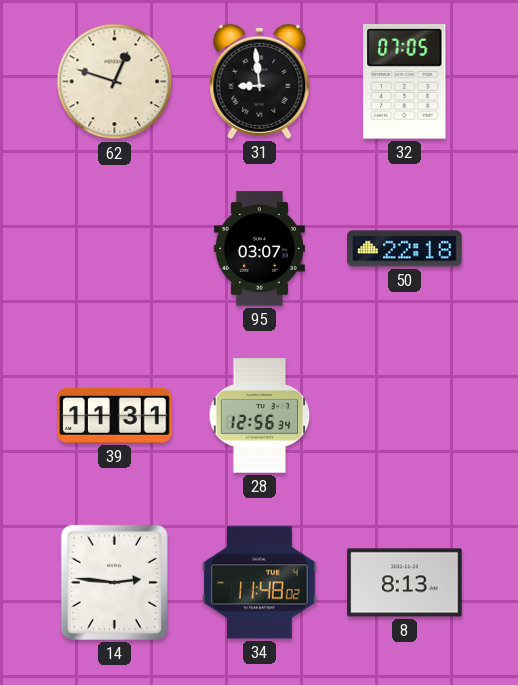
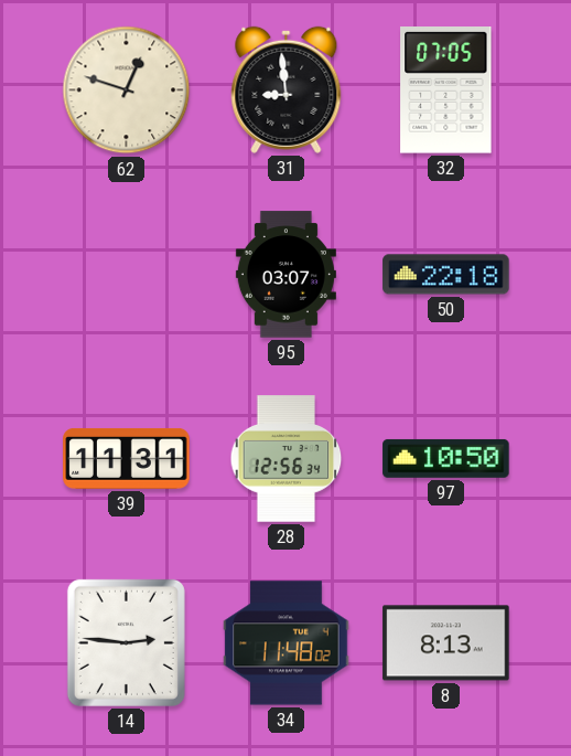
97: none -> 10:50
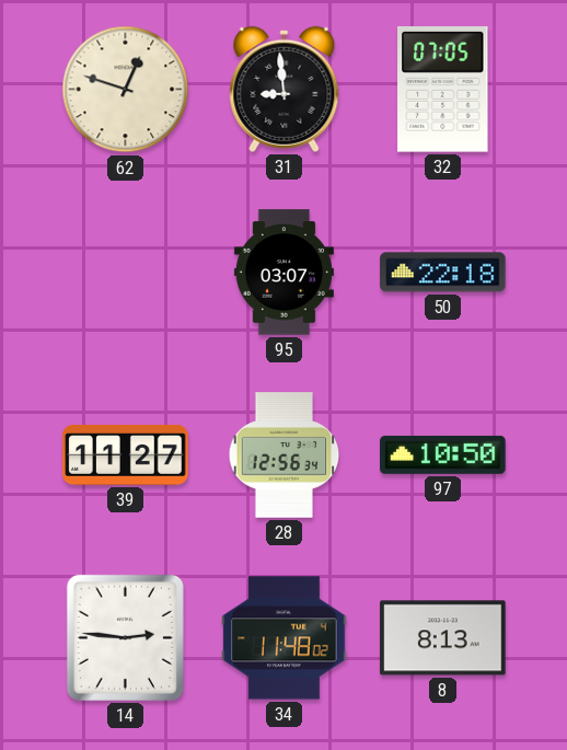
39: 11:31 -> 11:27
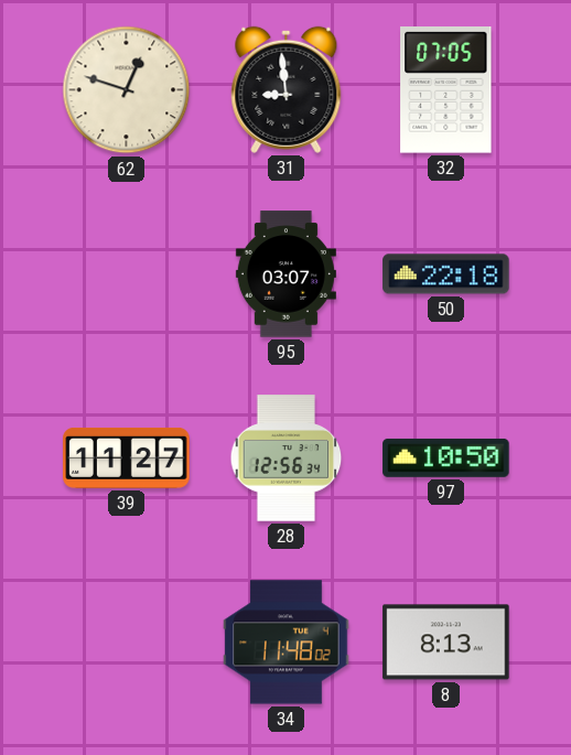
14: 2:46 -> none
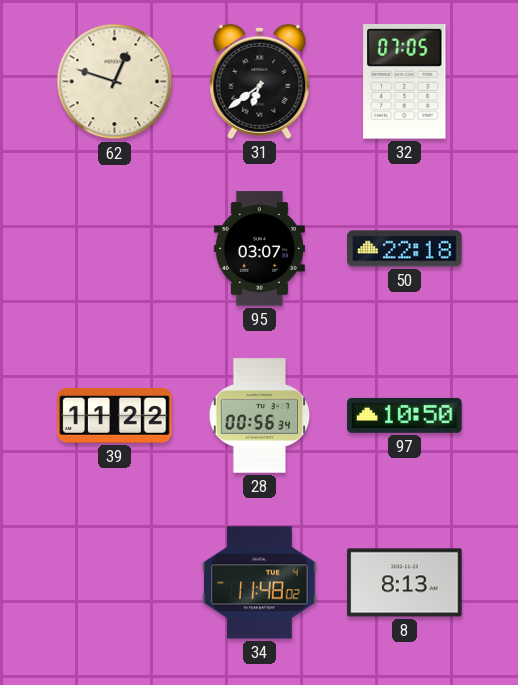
31: 8:59 -> 6:39
39: 11:27 -> 11:22
28: 12:56 -> 00:56
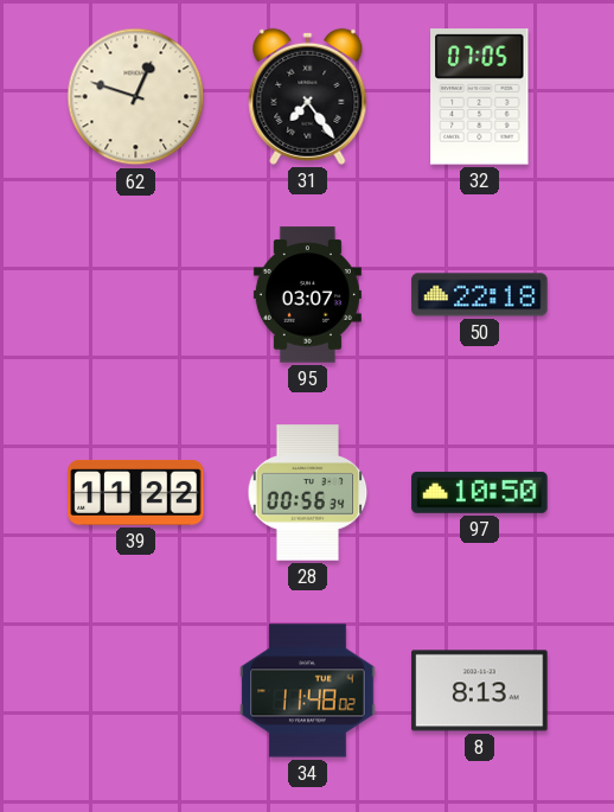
31: 6:39 -> 7:24
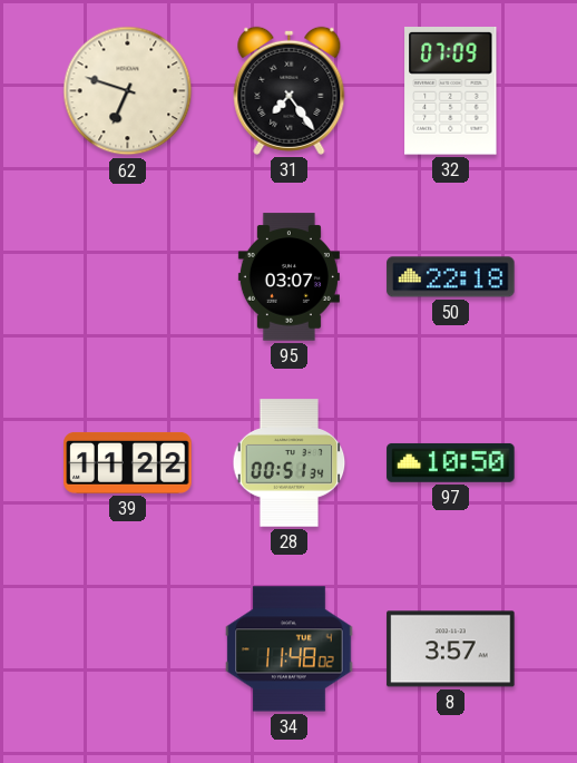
62: 12:48 -> 6:48
32: 07:05 -> 07:09
28: 00:56 -> 00:51
8: 8:13 -> 3:57
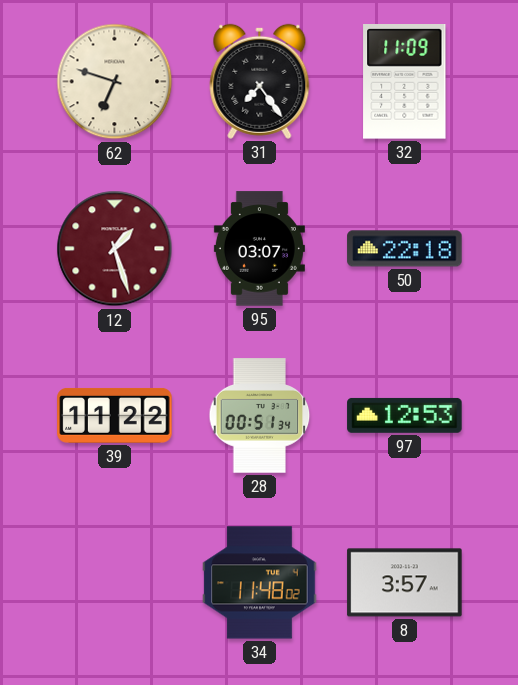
32: 07:09 -> 11:09
12: none -> 1:27
97: 10:50 -> 12:53
